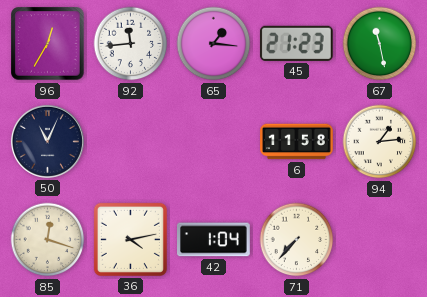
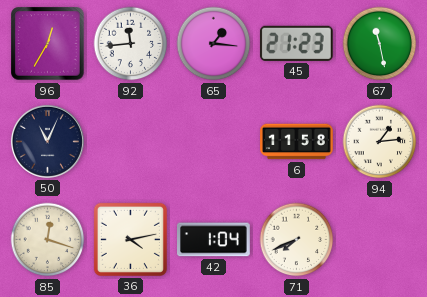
71: 7:37 -> 7:41
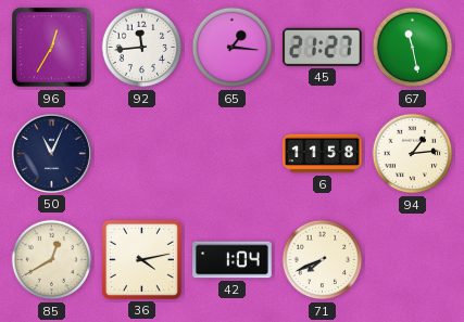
45: 21:23 -> 21:27
85: 12:18 -> 12:40
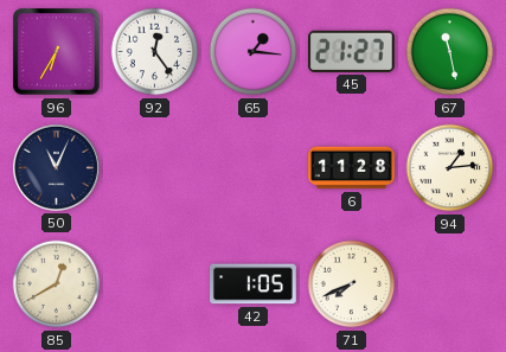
96: 12:35 -> 6:35
92: 11:44 -> 12:24
6: 11:58 -> 11:28
36: 4:13 -> none
42: 1:04 -> 1:05
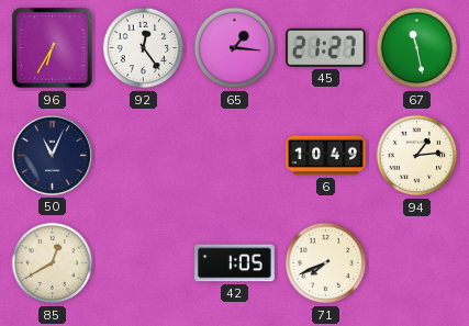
6: 11:28 -> 10:49
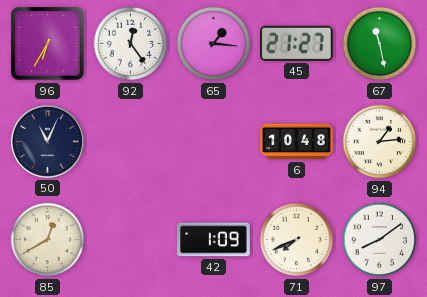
6: 10:49 -> 10:48
42: 1:05 -> 1:09
97: none -> 8:09
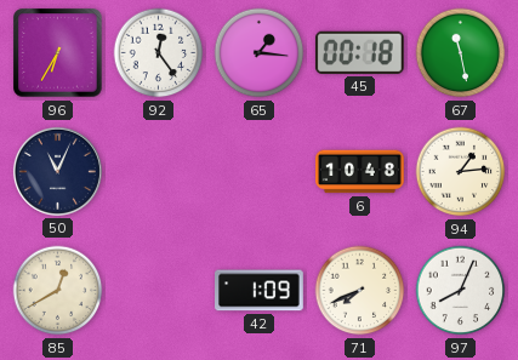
45: 21:27 -> 00:18
97: 8:09 -> 8:04
